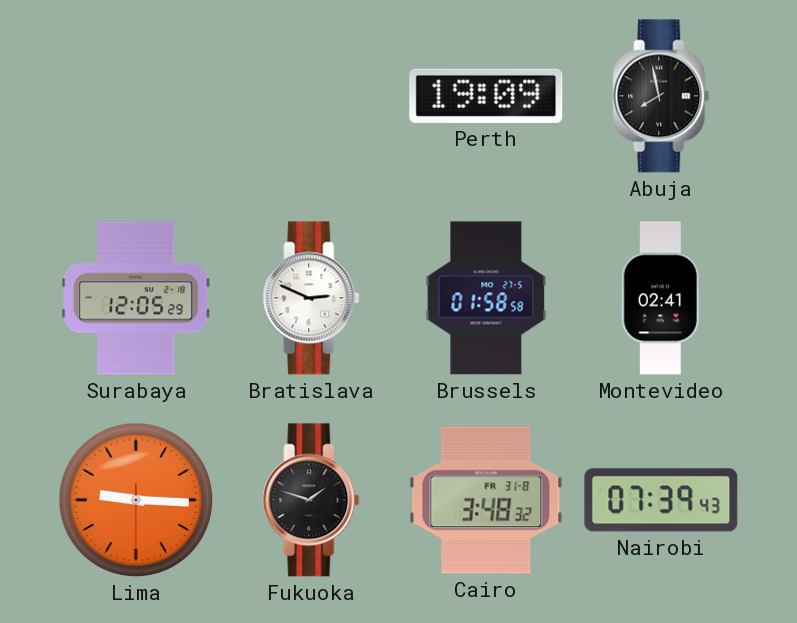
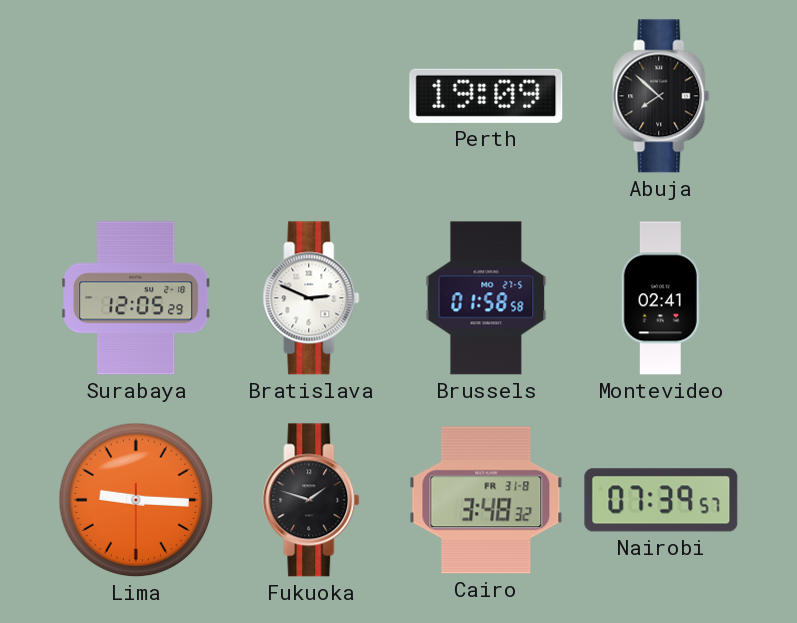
Abuja: 7:58 -> 7:52
Nairobi: 07:39:43 -> 07:39:57
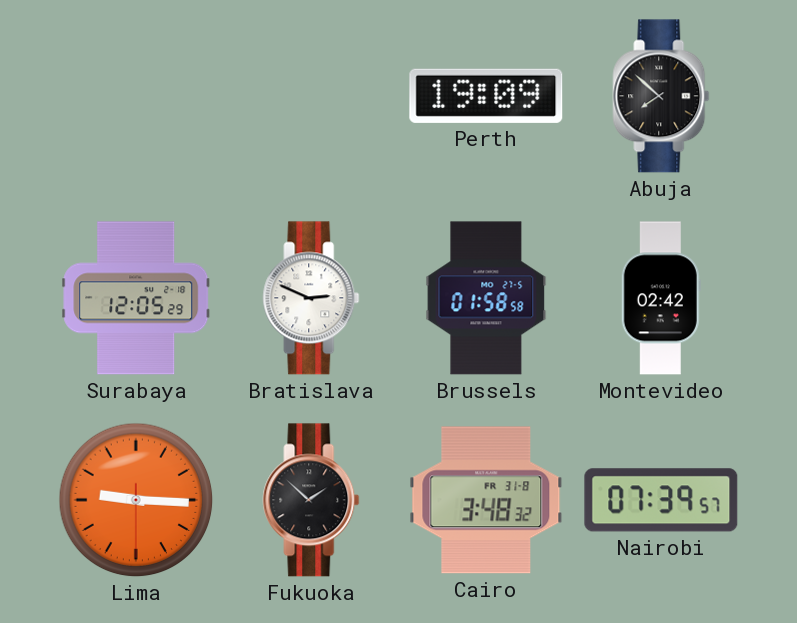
Montevideo: 02:41 -> 02:42
Fukuoka: 1:48 -> 1:52
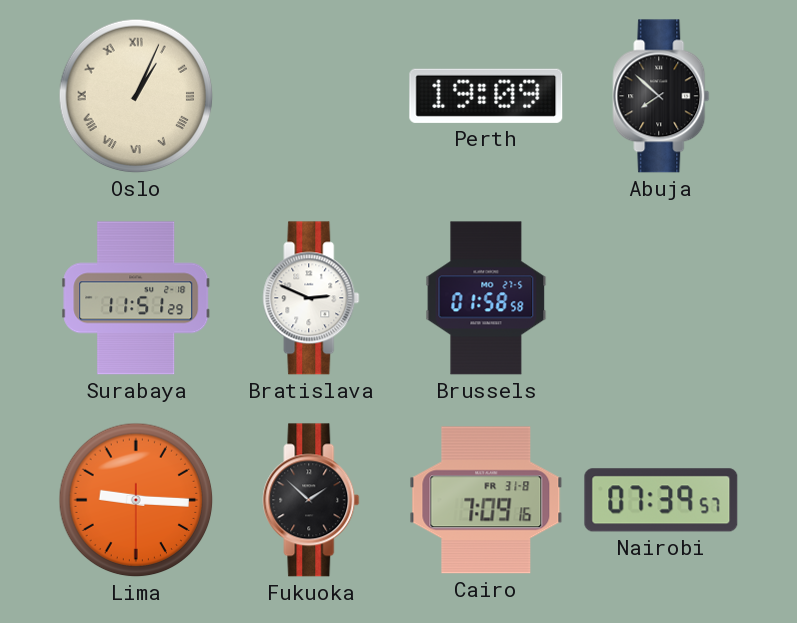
Oslo: none -> 1:04
Surabaya: 12:05 -> 11:51
Montevideo: 02:42 -> none
Cairo: 3:48 -> 7:09
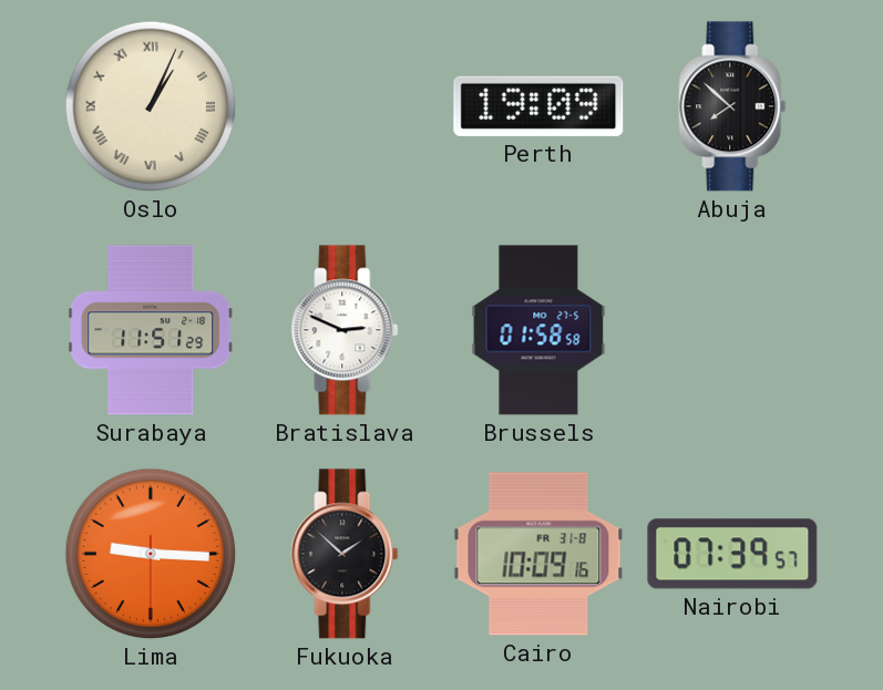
Cairo: 7:09 -> 10:09
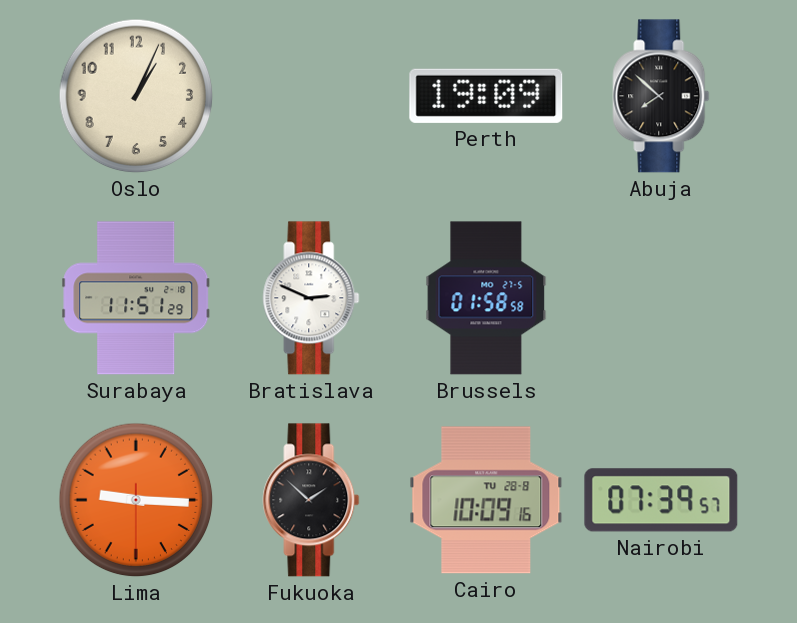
Oslo numerals: Roman -> Arabic
Cairo date: FR 31-8 -> TU 28-8
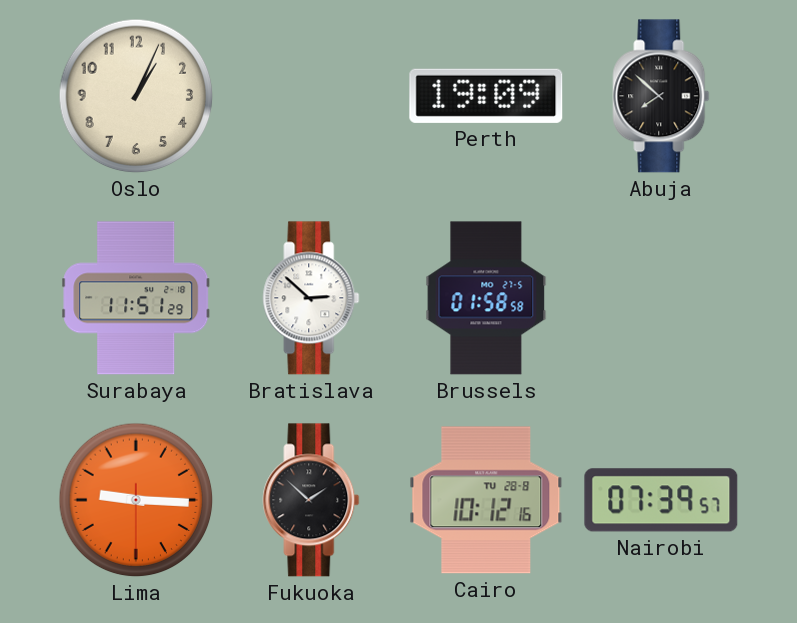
Bratislava: 2:49 -> 2:52
Cairo: 10:09 -> 10:12
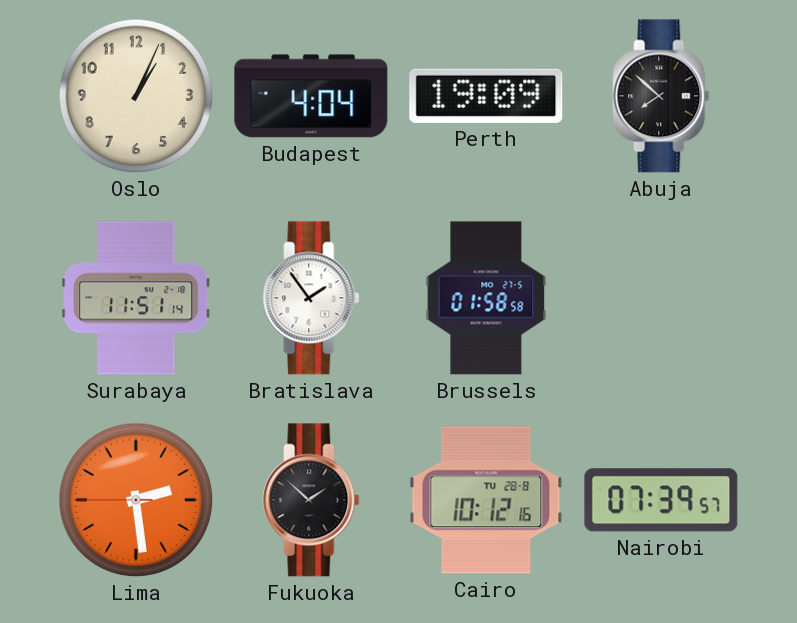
Budapest: none -> 4:04
Surabaya: 11:51:29 -> 11:51:14
Bratislava: 2:52 -> 1:54
Lima: 9:15 -> 2:28
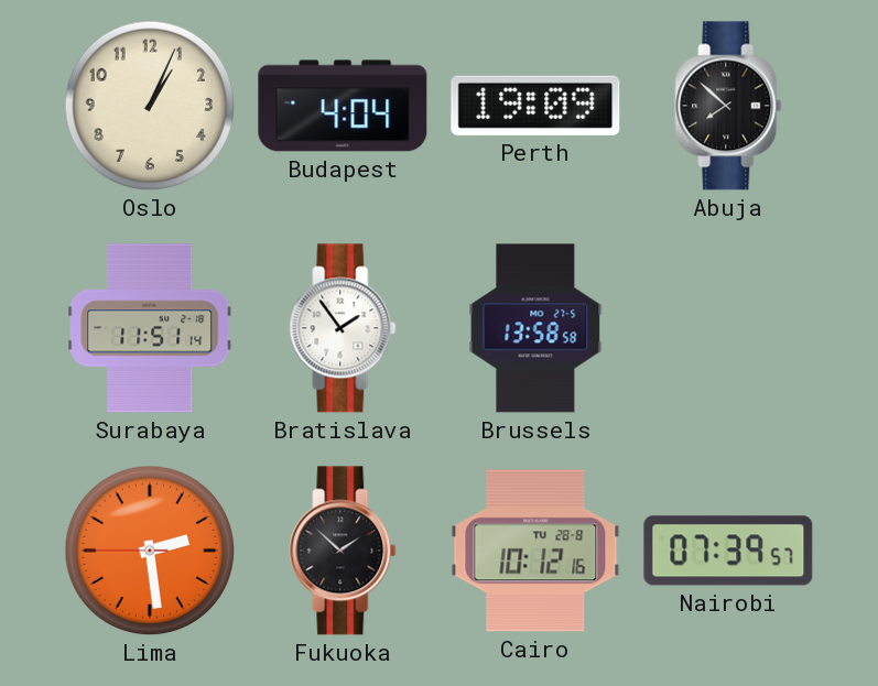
Brussels: 01:58 -> 13:58
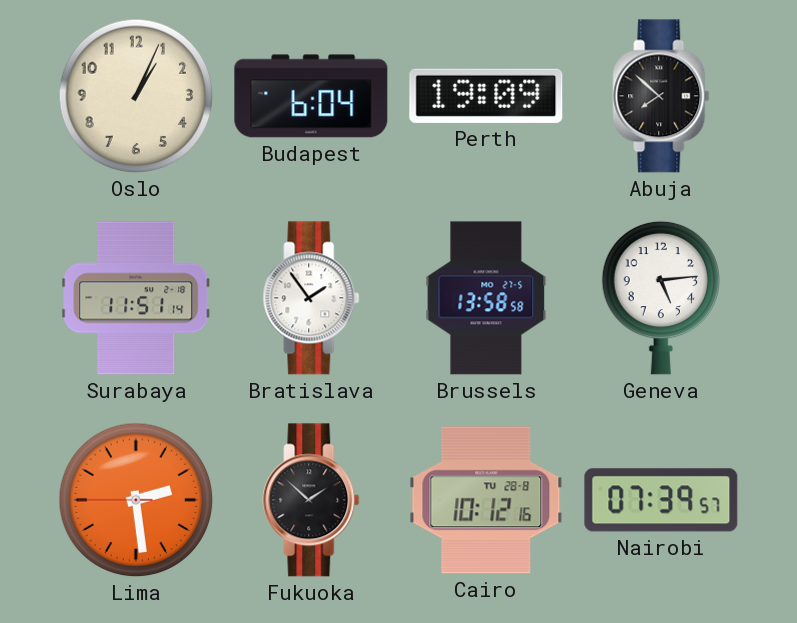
Budapest: 4:04 -> 6:04
Geneva: none -> 5:14
